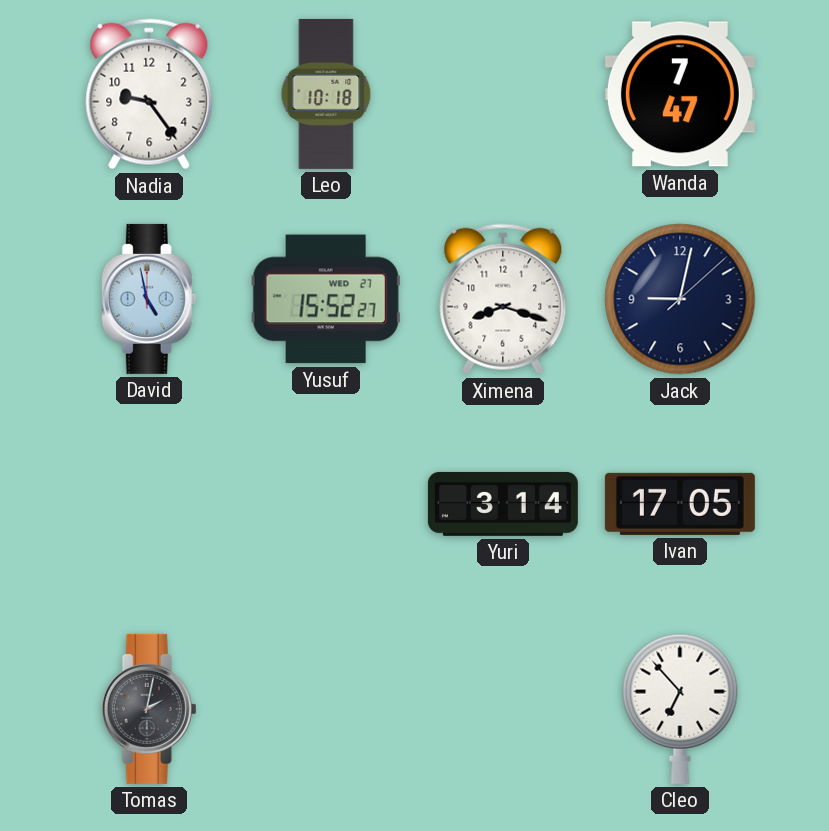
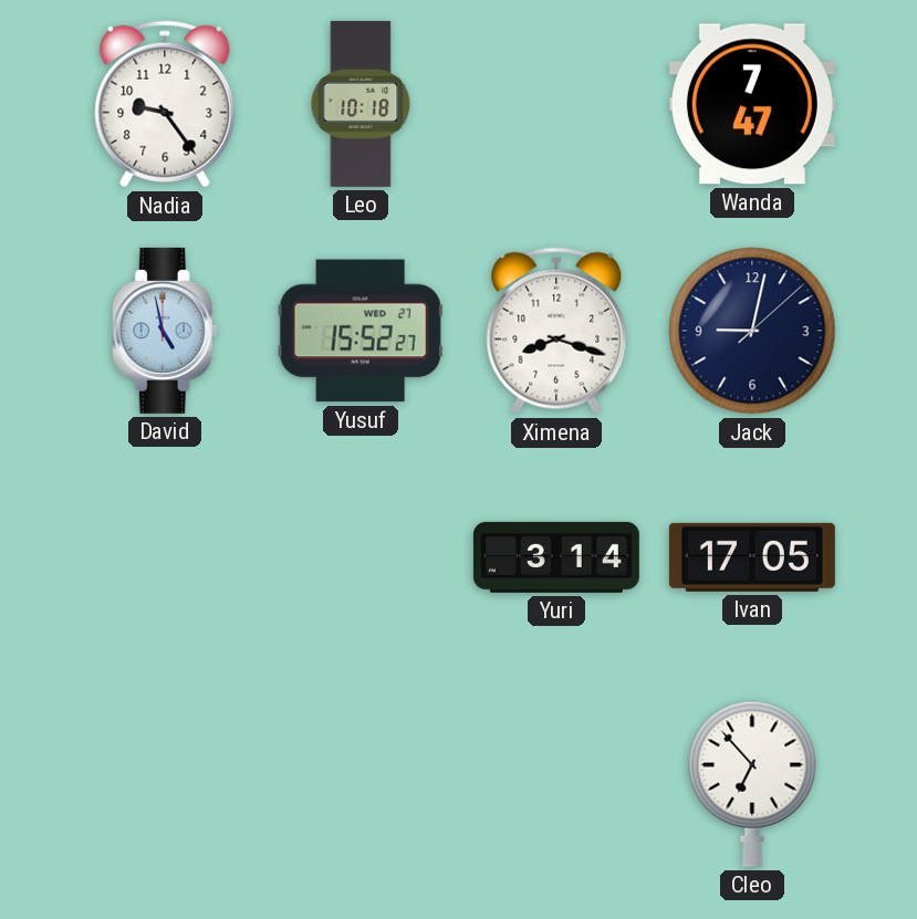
Tomas: 2:02 -> none
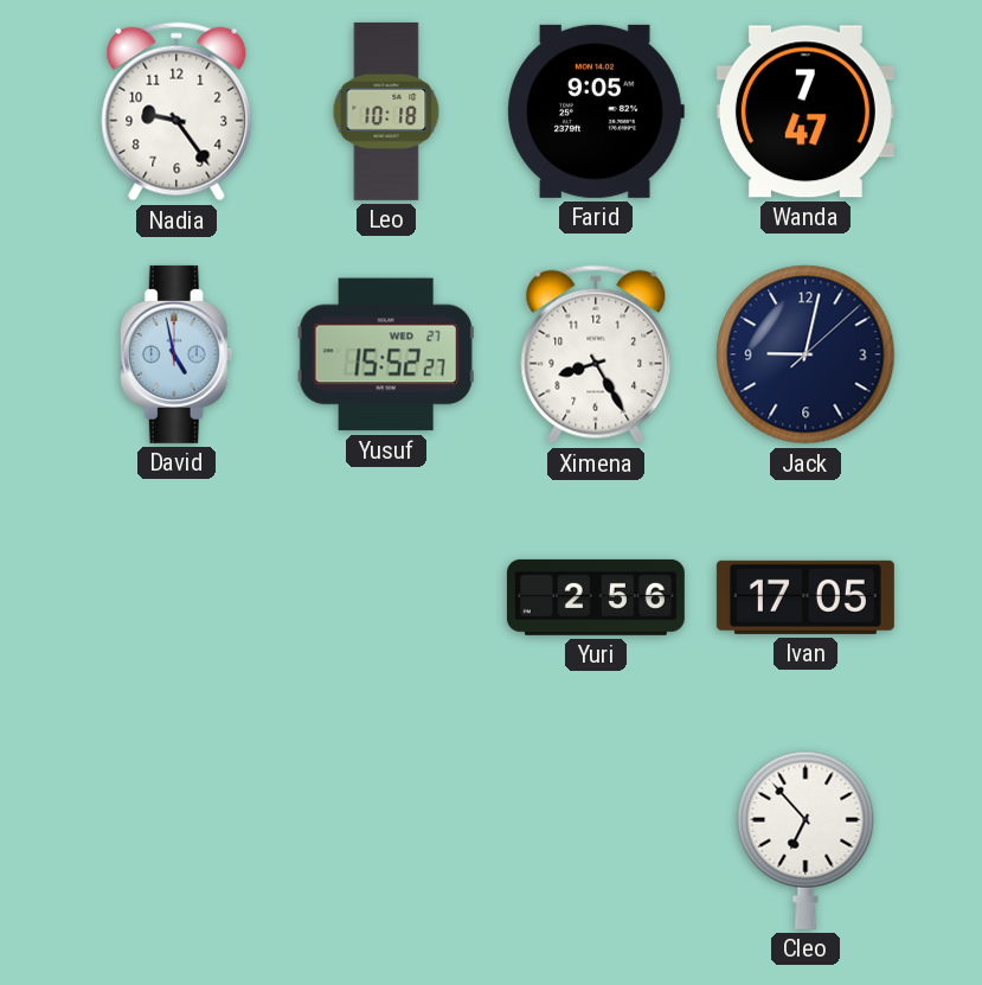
Farid: none -> 9:05
Ximena: 8:18 -> 8:25
Yuri: 3:14 -> 2:56
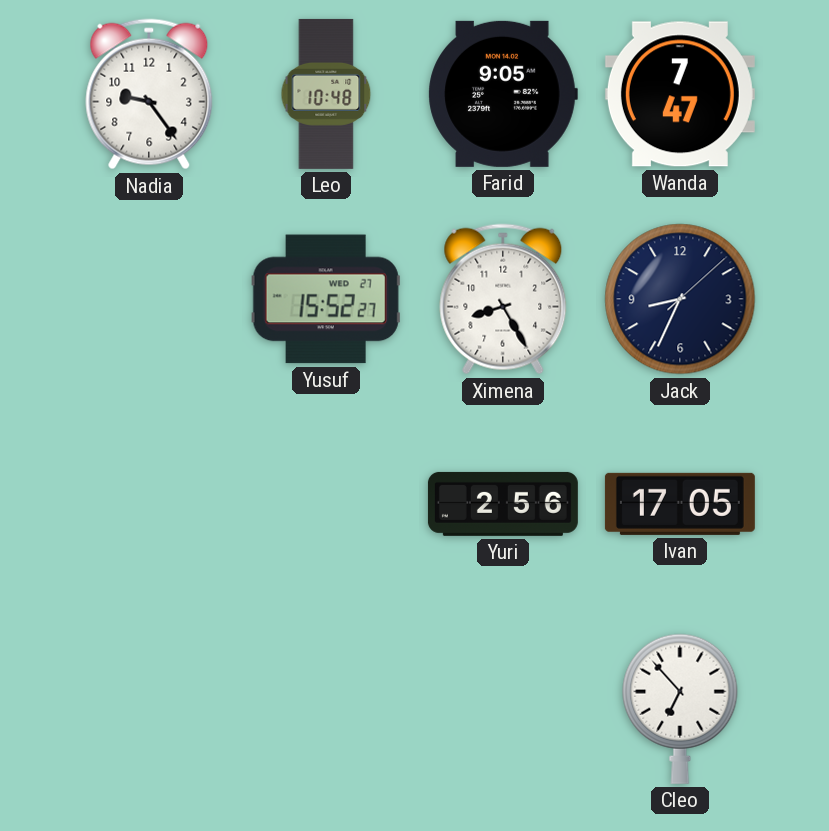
Leo: 10:18 -> 10:48
David: 4:58 -> none
Jack: 9:02 -> 8:34
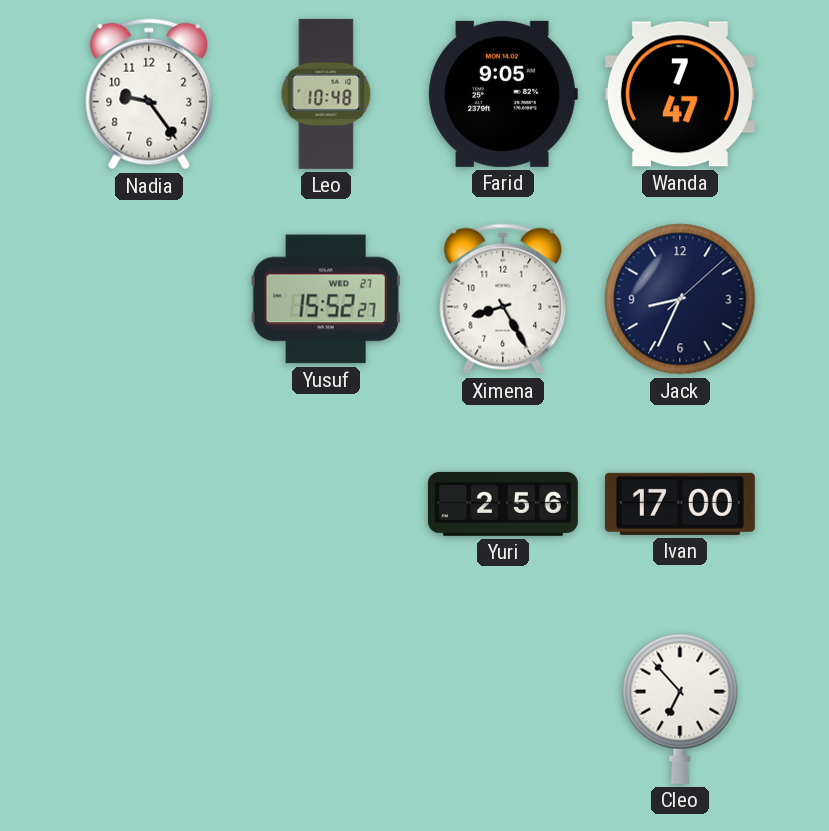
Ivan: 17:05 -> 17:00
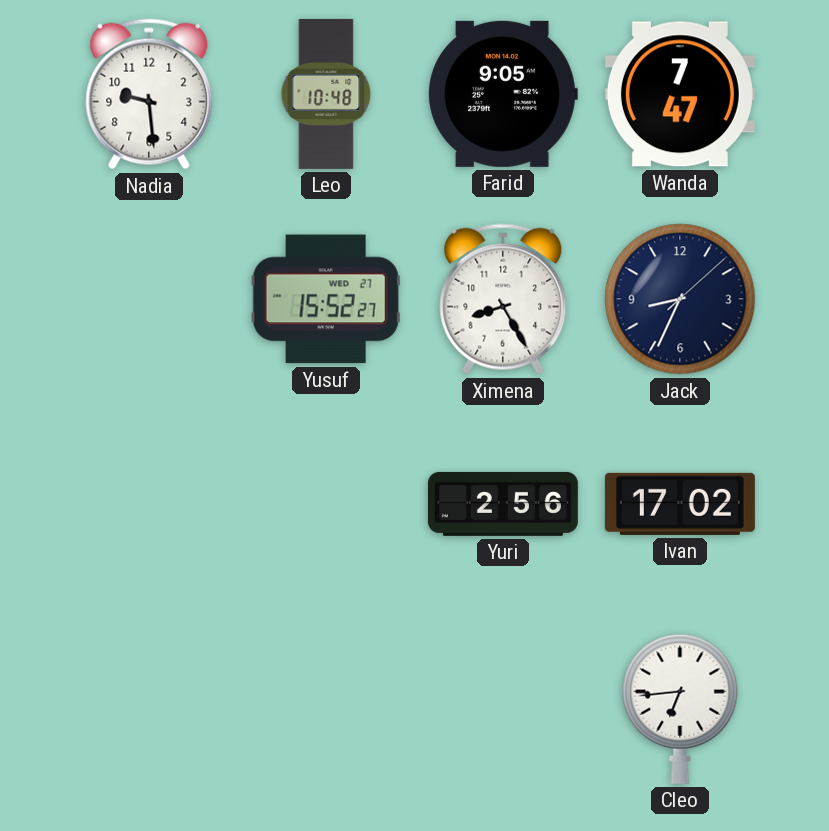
Nadia: 9:24 -> 9:29
Ivan: 17:00 -> 17:02
Cleo: 6:53 -> 6:44
